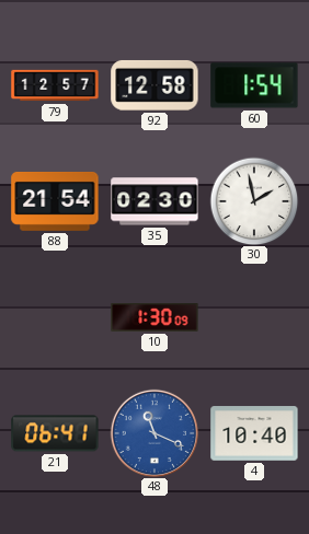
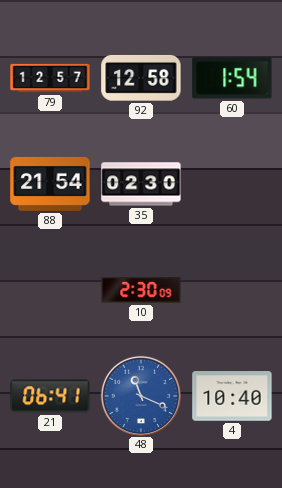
30: 1:58 -> none
10: 1:30 -> 2:30
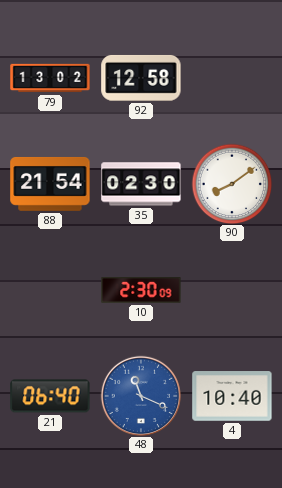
79: 12:57 -> 13:02
60: 1:54 -> none
90: none -> 8:09
21: 06:41 -> 06:40
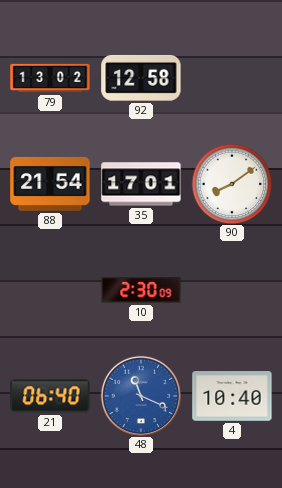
35: 02:30 -> 17:01
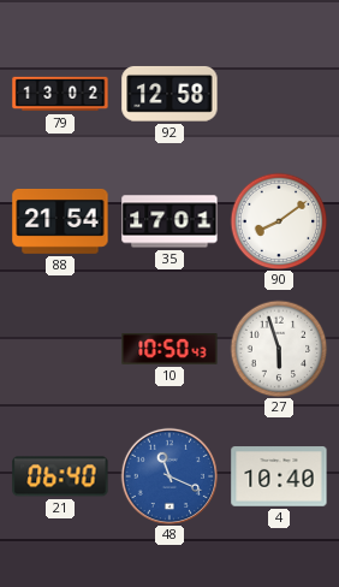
10: 2:30 -> 10:50
27: none -> 5:57
